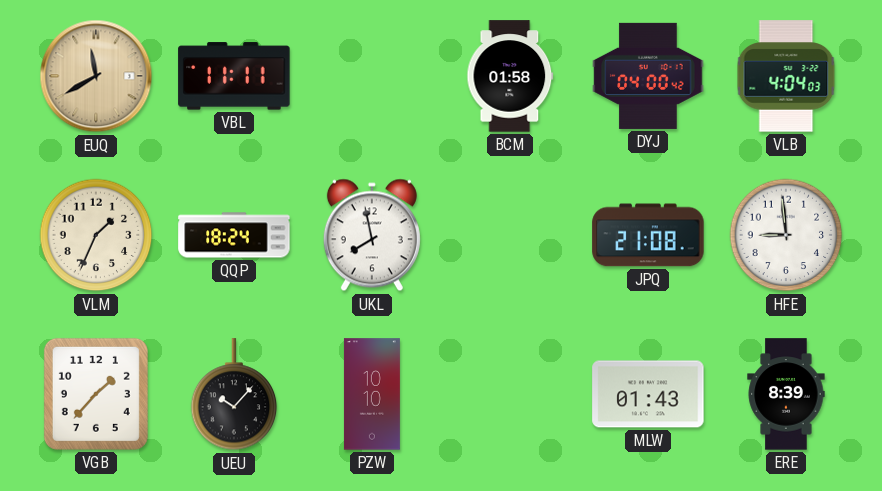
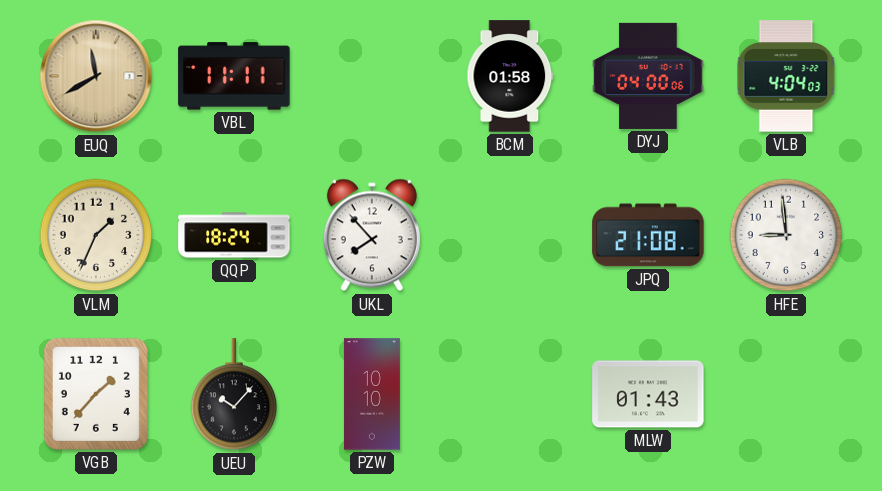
DYJ: 04:00:42 -> 04:00:06
UKL: 7:58 -> 7:53
ERE: 8:39 -> none
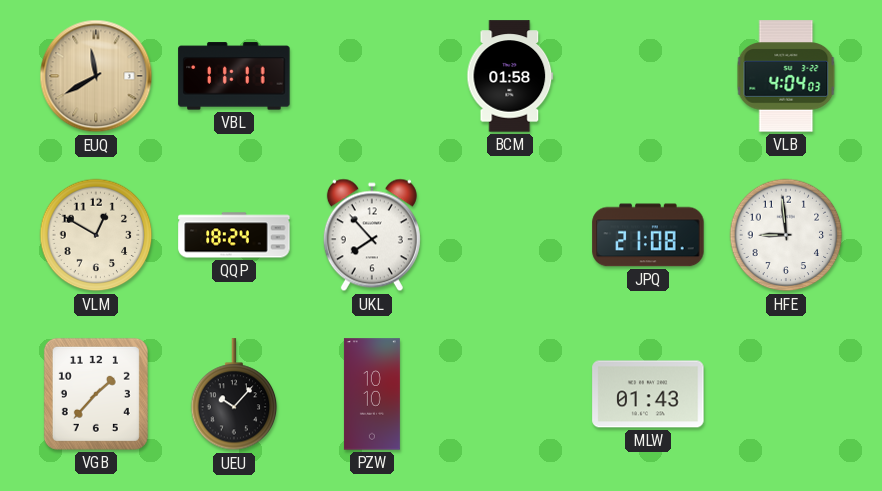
DYJ: 04:00 -> none
VLM: 1:34 -> 12:50
